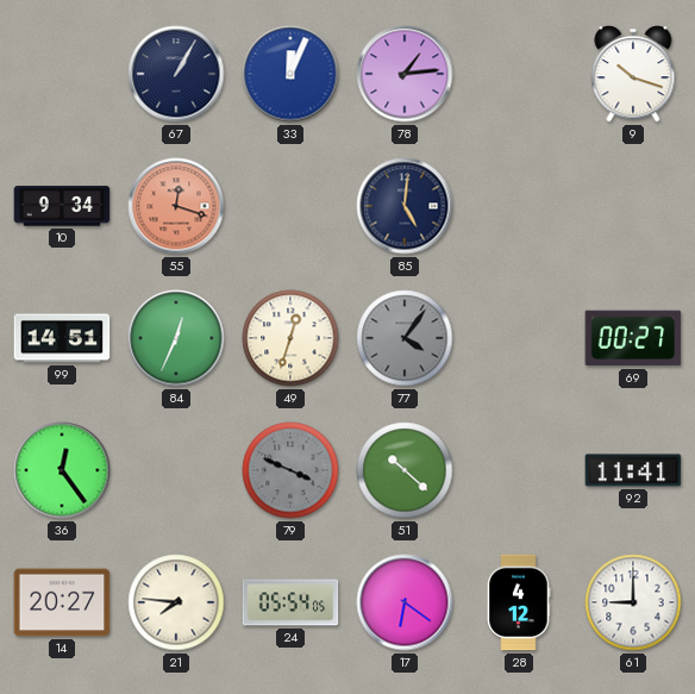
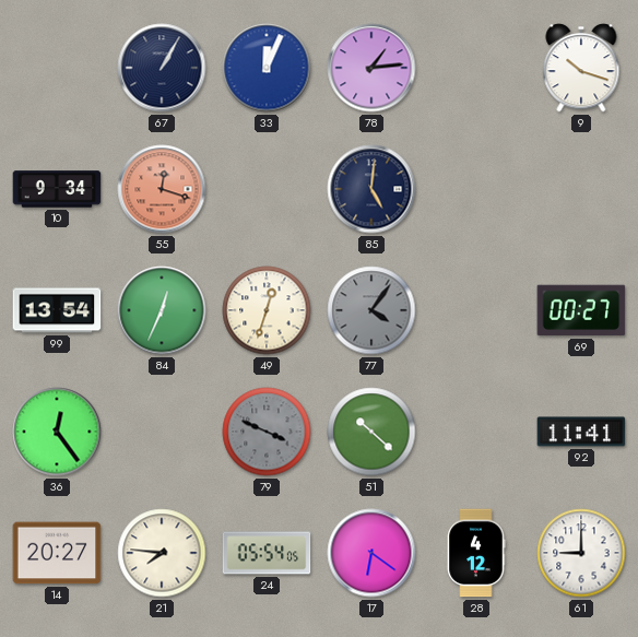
99: 14:51 -> 13:54
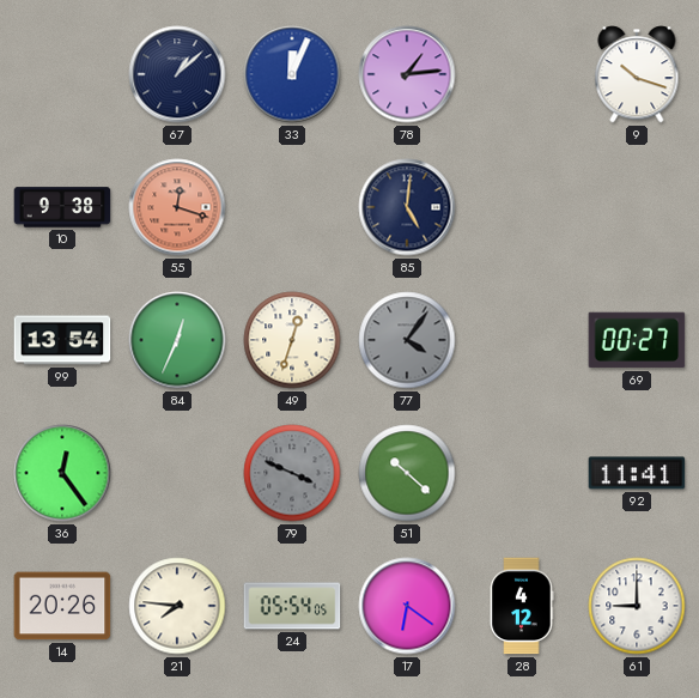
67: 1:05 -> 1:08
10: 9:34 -> 9:38
14: 20:27 -> 20:26
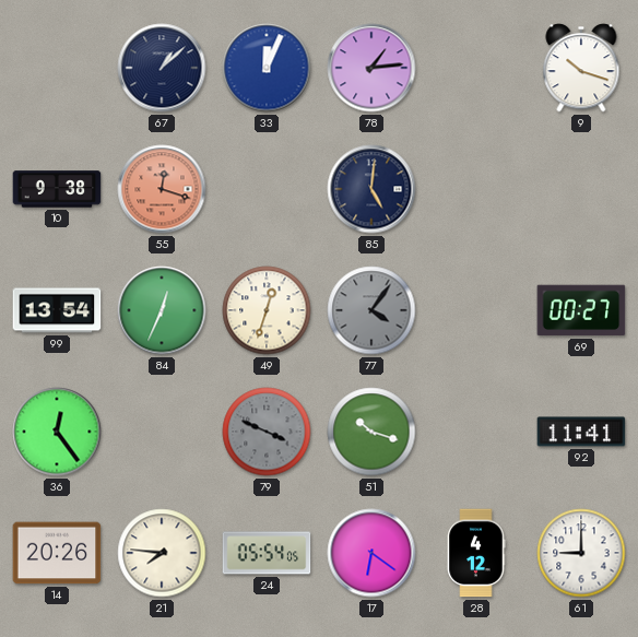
51: 10:22 -> 10:18
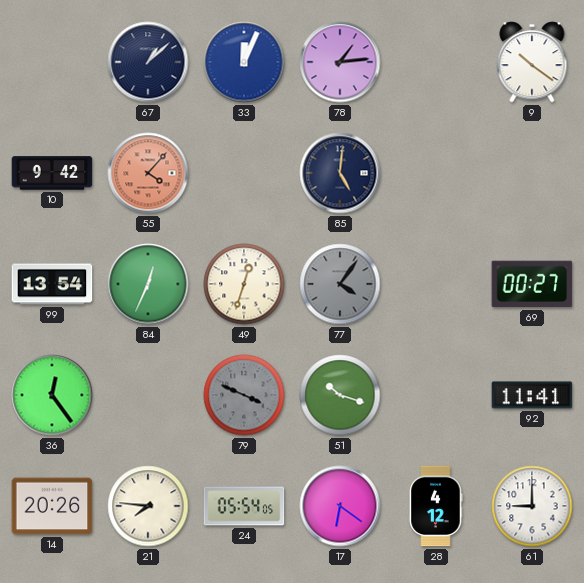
9: 10:18 -> 10:21
10: 9:38 -> 9:42
55: 12:18 -> 4:07
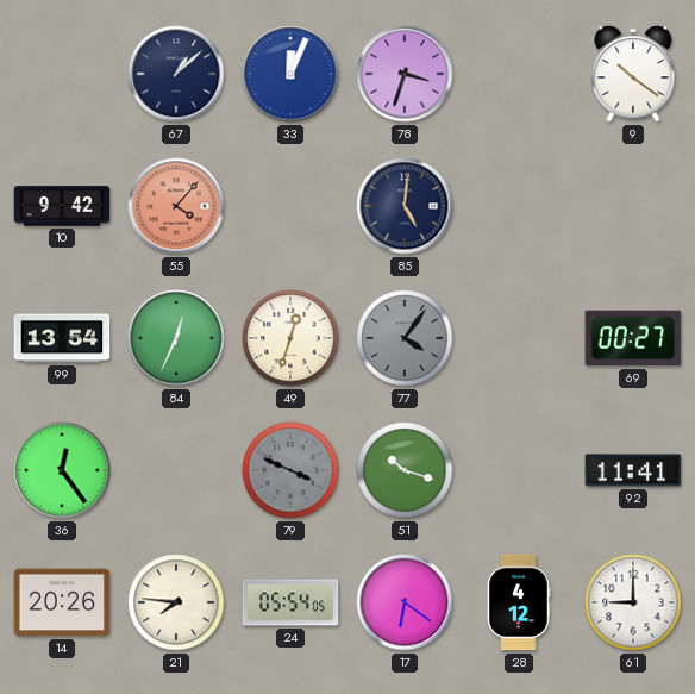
78: 1:14 -> 3:33
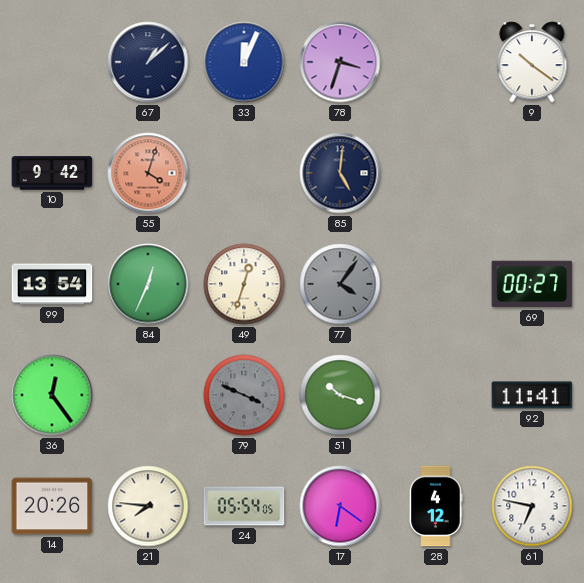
55: 4:07 -> 4:03
61: 9:00 -> 6:47
